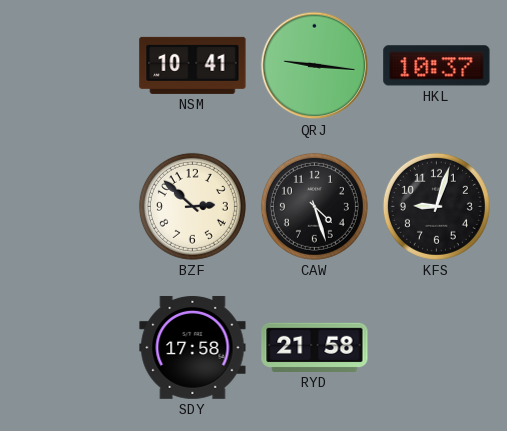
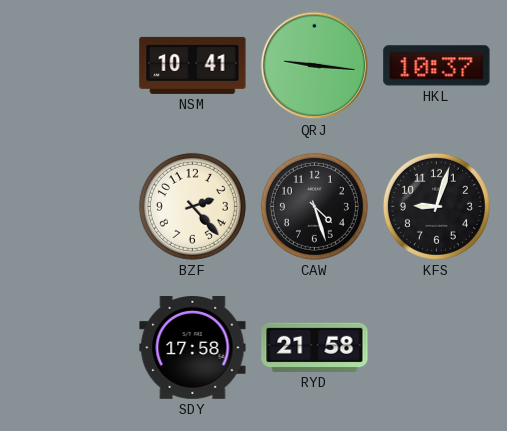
BZF: 2:52 -> 2:23
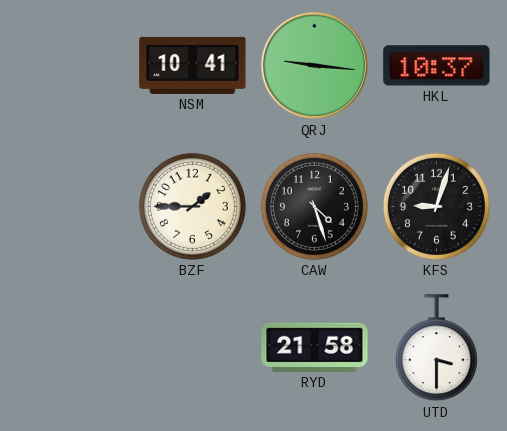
BZF: 2:23 -> 1:45
SDY: 17:58 -> none
UTD: none -> 3:30
